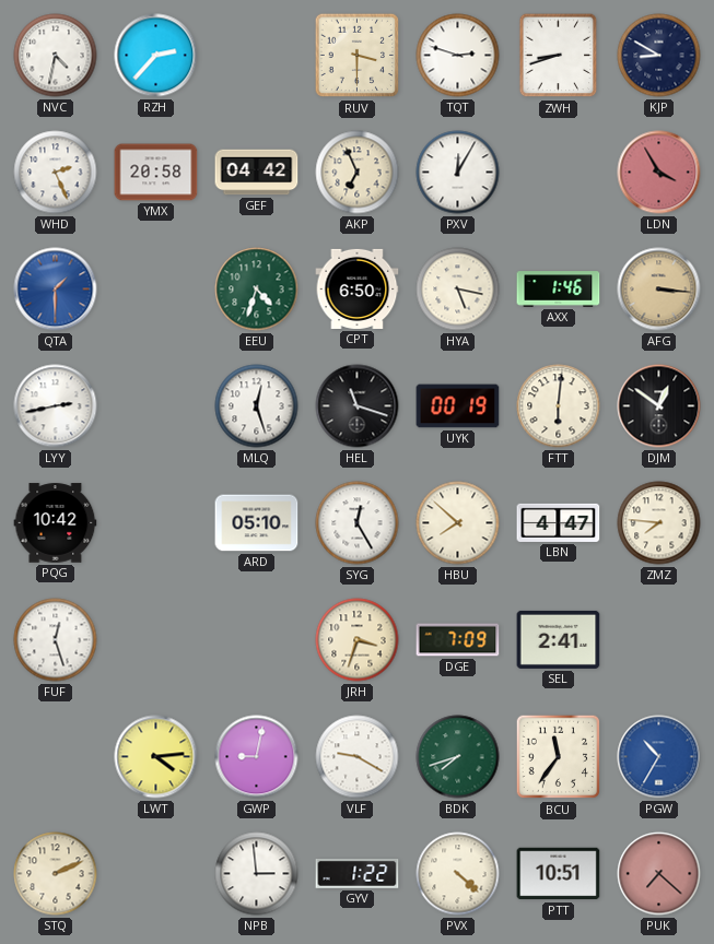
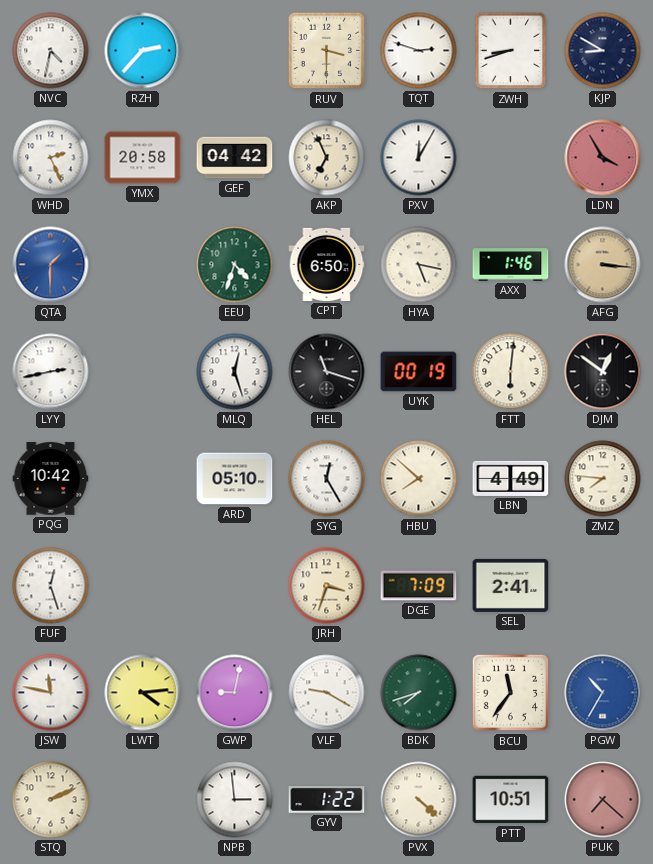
LBN: 4:47 -> 4:49
JSW: none -> 11:47
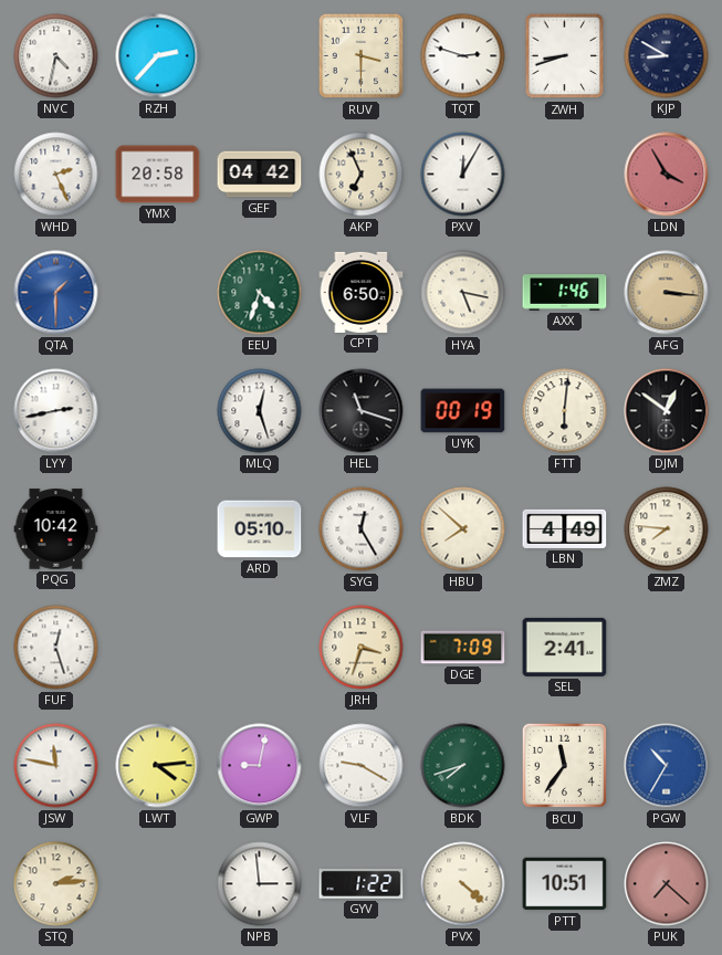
STQ: 2:11 -> 2:14
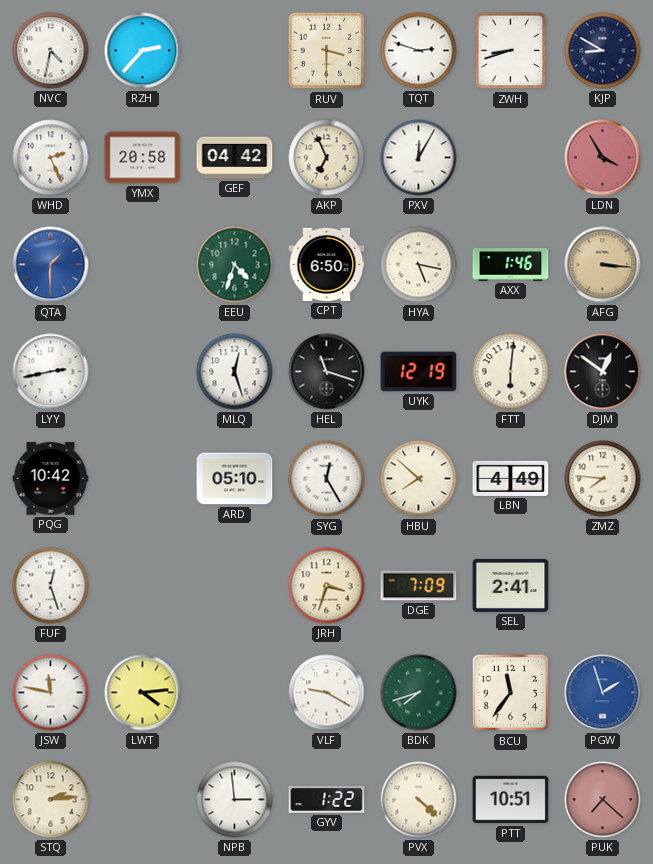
UYK: 00:19 -> 12:19
GWP: 9:02 -> none
PGW: 10:35 -> 1:57
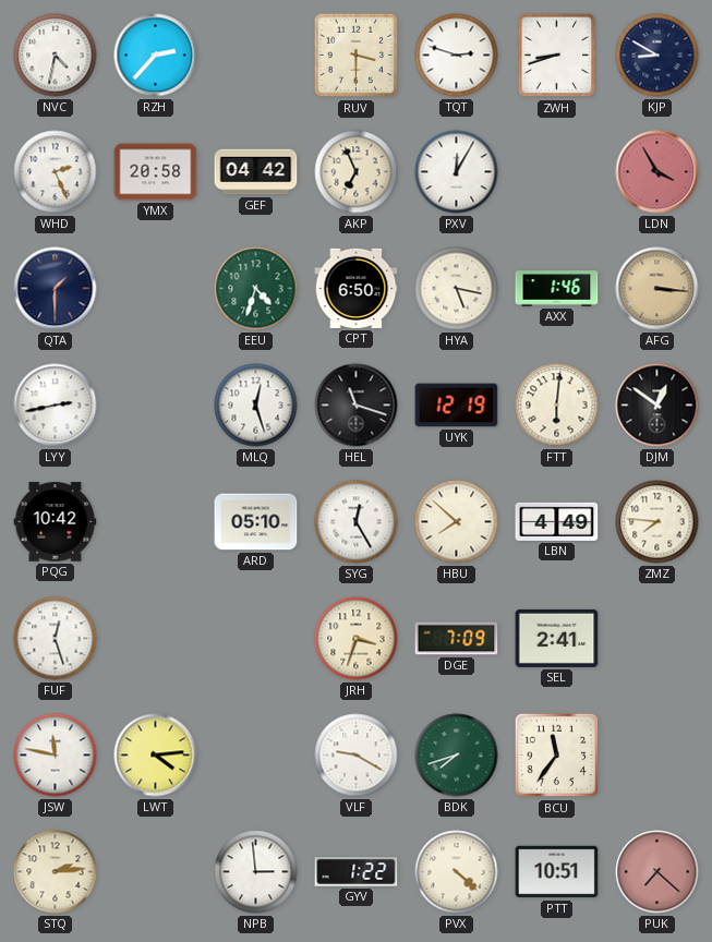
QTA dial: blue -> navy
PGW: 1:57 -> none
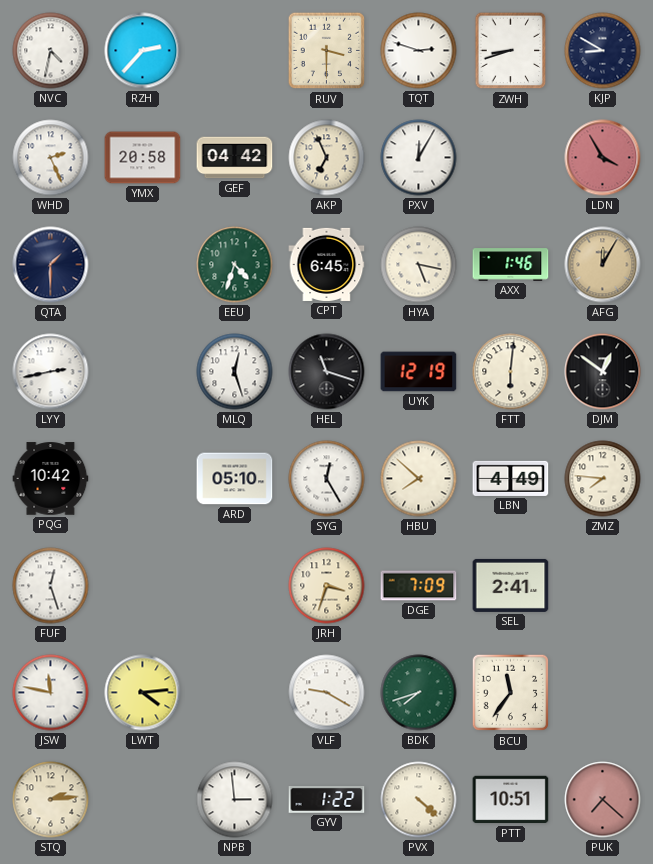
CPT: 6:50 -> 6:45
AFG: 3:16 -> 12:05
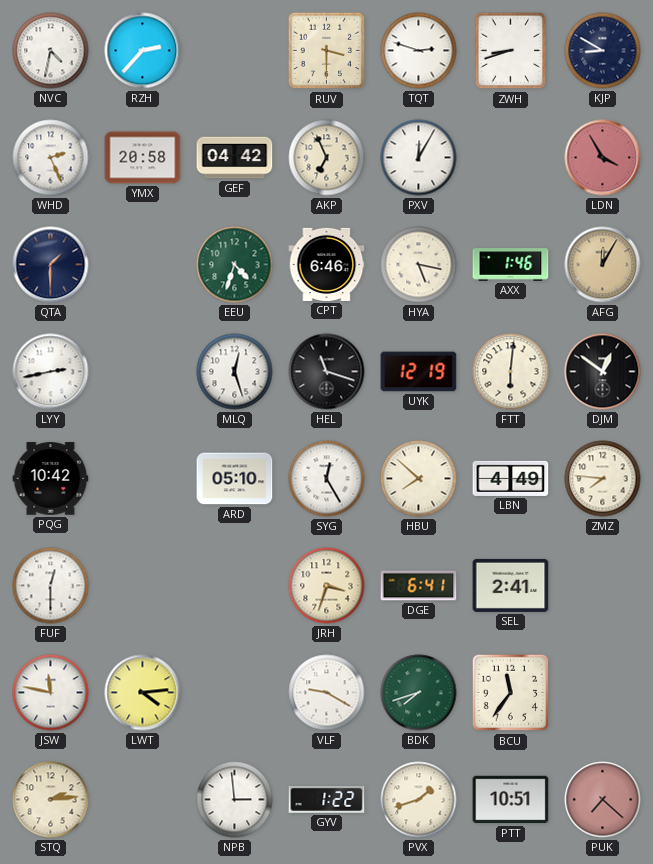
CPT: 6:45 -> 6:46
FUF: 12:27 -> 12:30
DGE: 7:09 -> 6:41
PVX: 4:22 -> 1:42
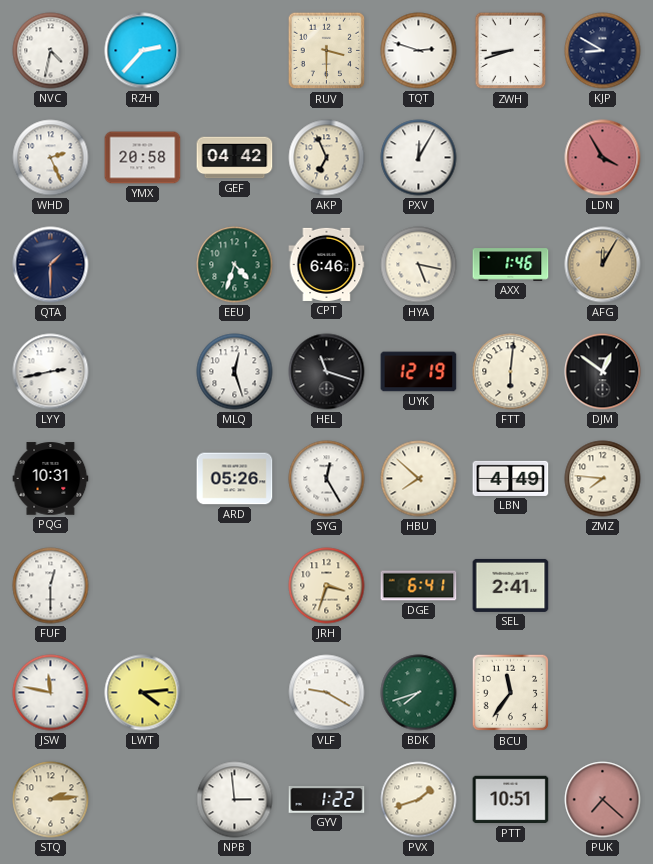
PQG: 10:42 -> 10:31
ARD: 05:10 -> 05:26
